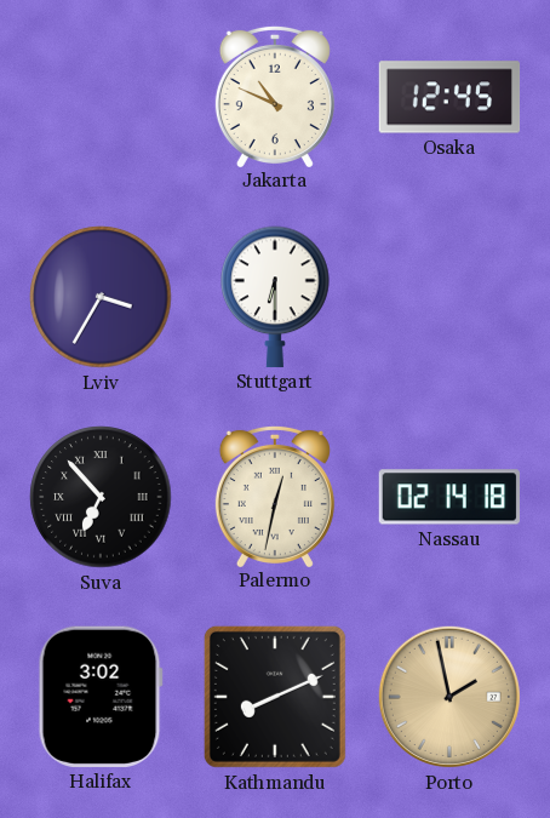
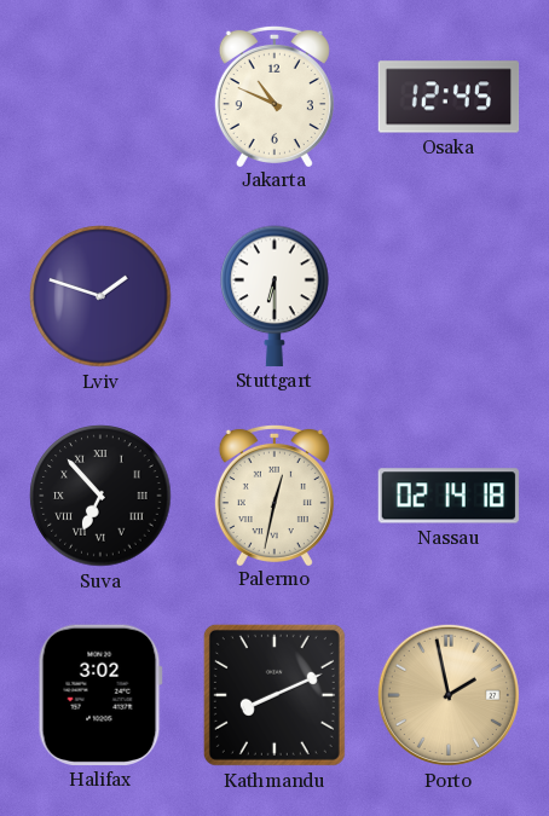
Lviv: 3:35 -> 1:48
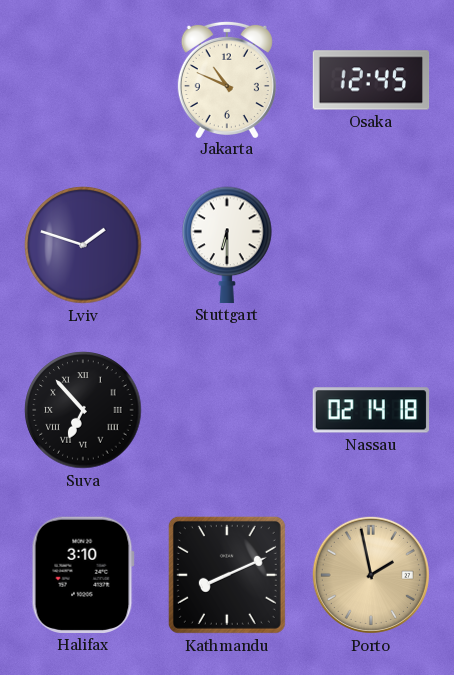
Palermo: 12:32 -> none
Halifax: 3:02 -> 3:10
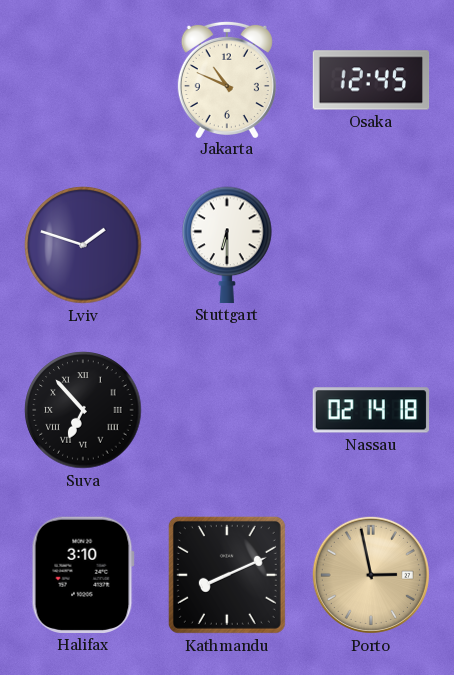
Porto: 1:58 -> 2:58
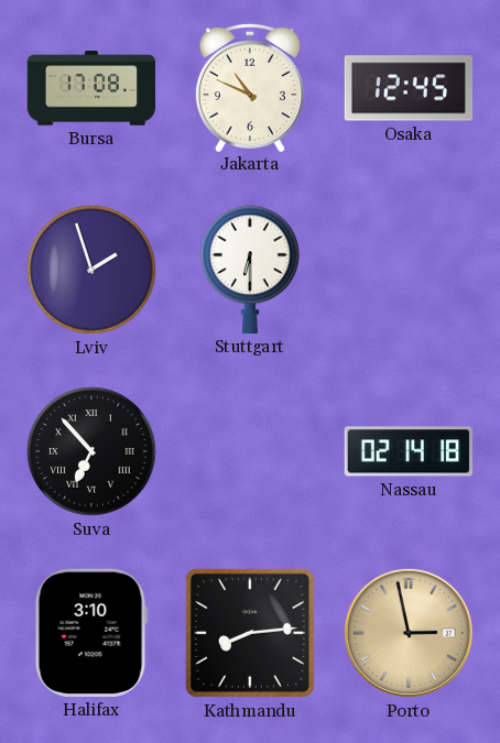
Bursa: none -> 17:08
Lviv: 1:48 -> 1:57
Kathmandu: 8:11 -> 8:14
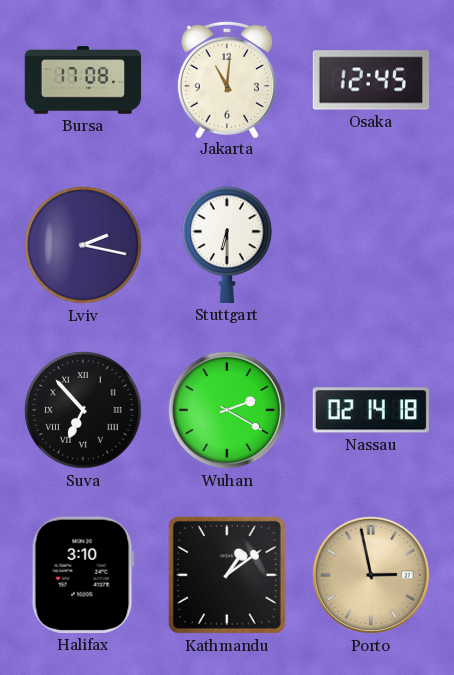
Jakarta: 10:49 -> 11:01
Lviv: 1:57 -> 2:17
Wuhan: none -> 2:20
Kathmandu: 8:14 -> 1:09
